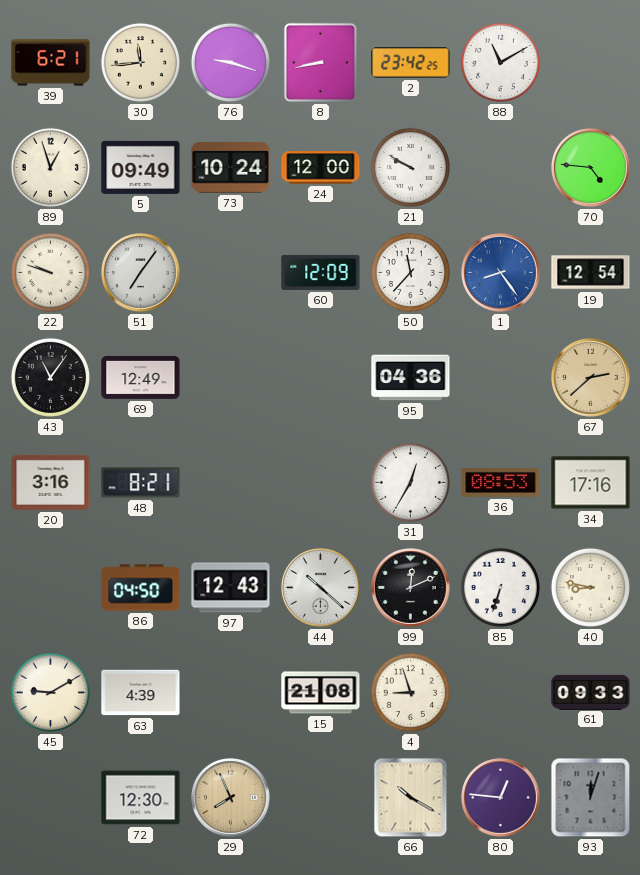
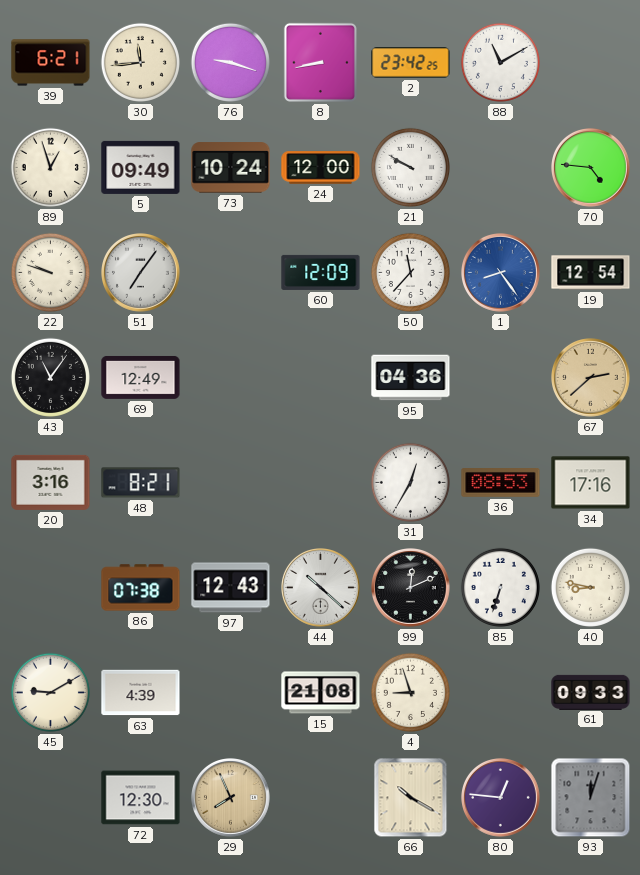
86: 04:50 -> 07:38
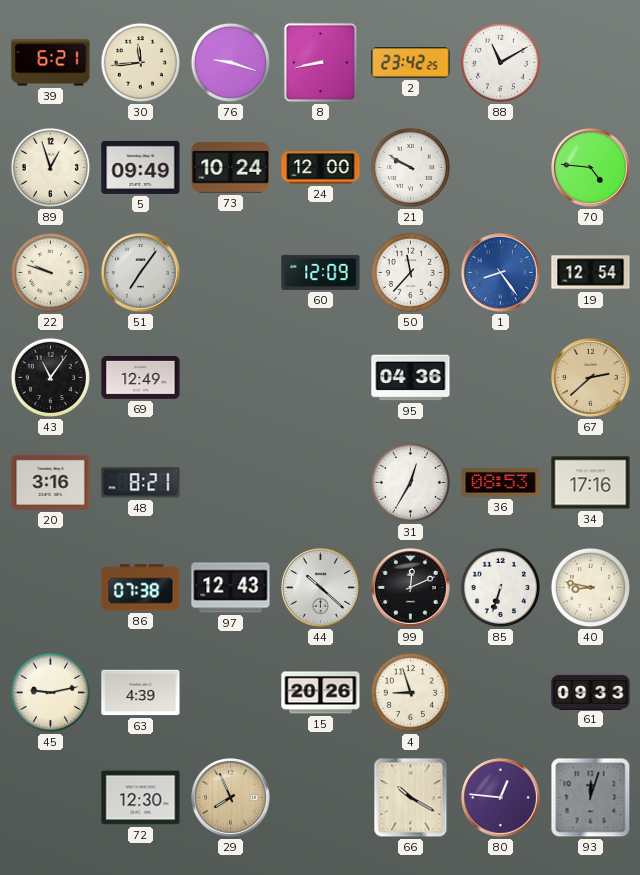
45: 9:10 -> 9:13
15: 21:08 -> 20:26
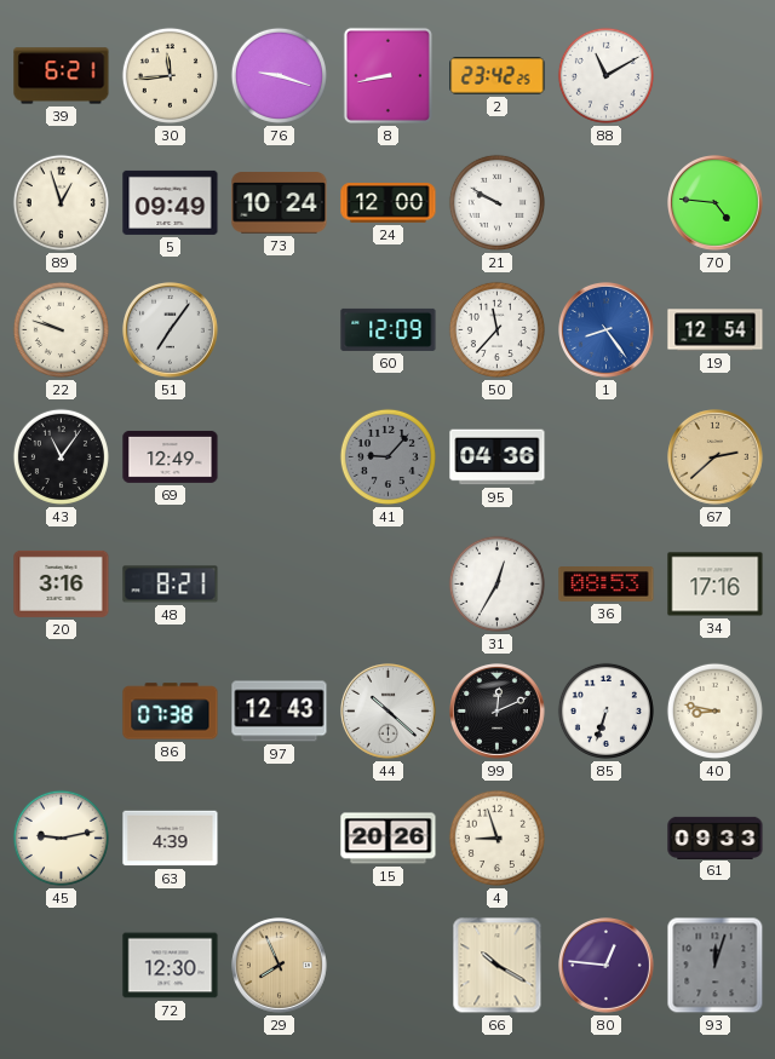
41: none -> 9:07
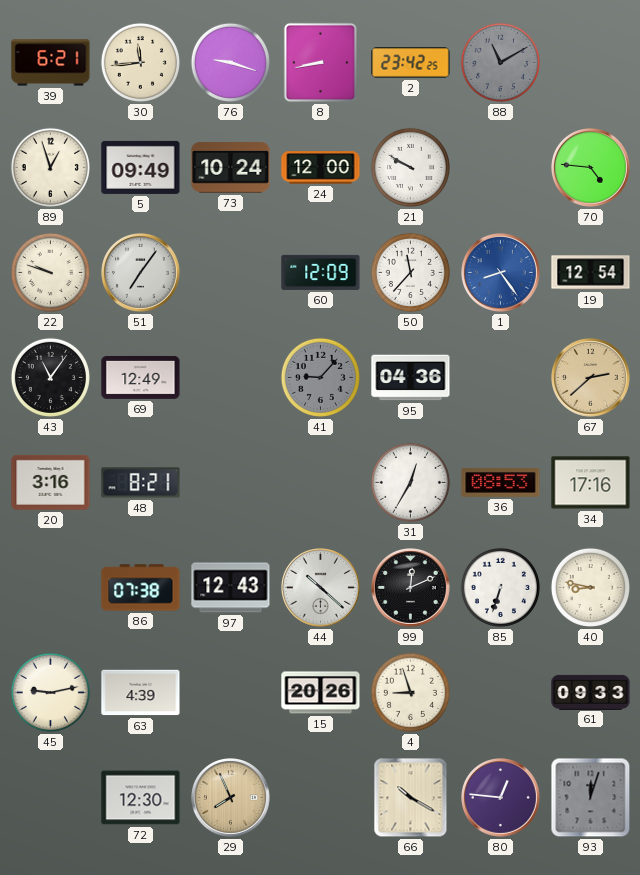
88 dial: white -> grey
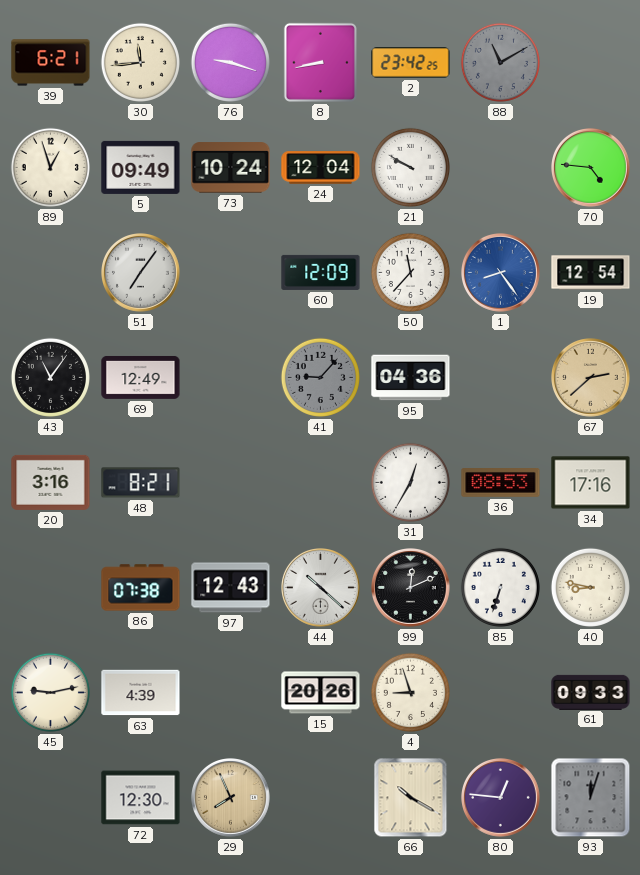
24: 12:00 -> 12:04
22: 9:48 -> none
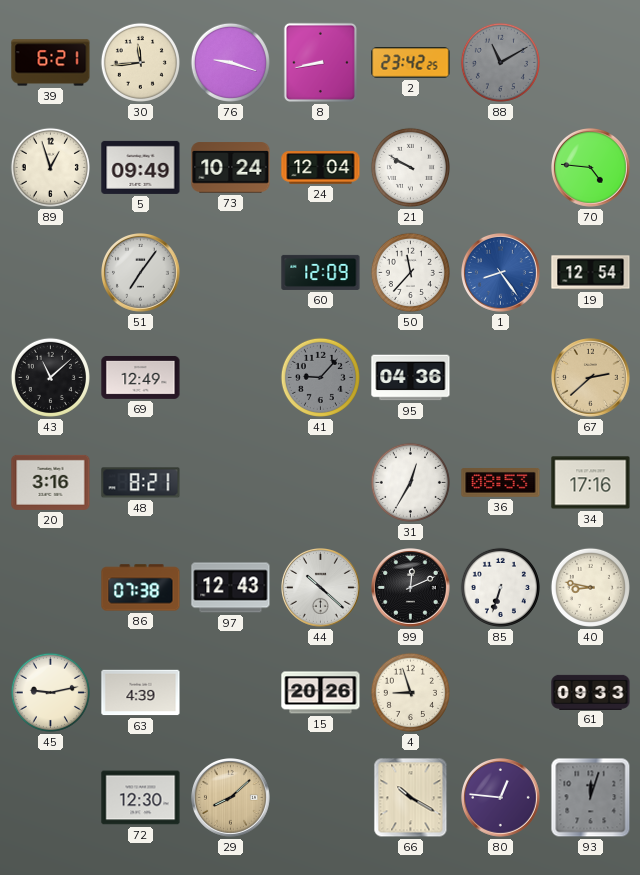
43: 11:06 -> 11:08
29: 7:56 -> 8:08
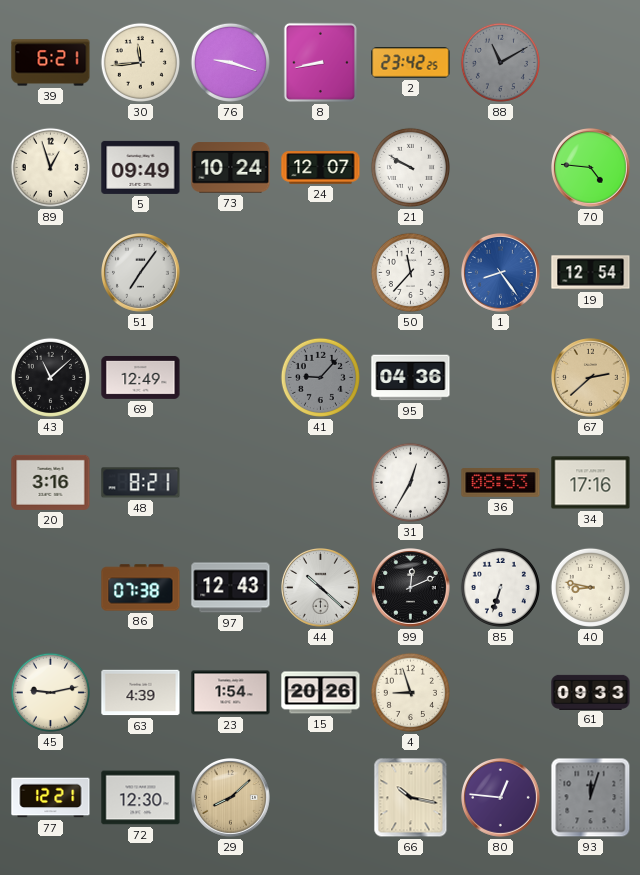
24: 12:04 -> 12:07
60: 12:09 -> none
23: none -> 1:54
77: none -> 12:21
66: 10:20 -> 10:17
